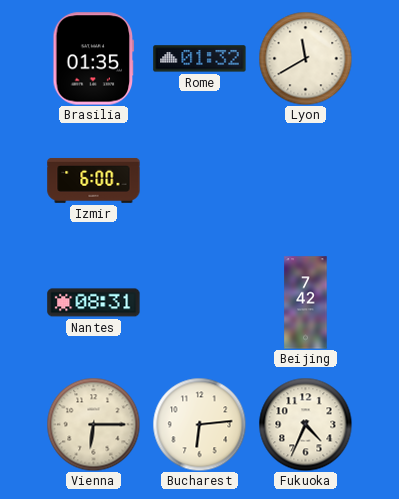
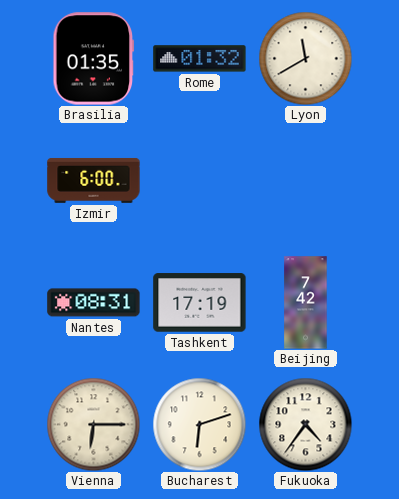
Tashkent: none -> 17:19
Bucharest: 6:14 -> 6:12
Fukuoka: 4:34 -> 4:36
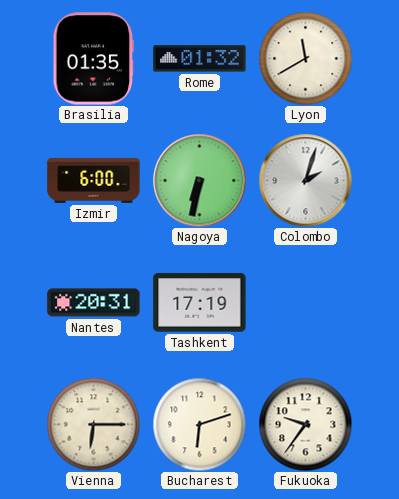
Nagoya: none -> 6:32
Colombo: none -> 2:03
Nantes: 08:31 -> 20:31
Beijing: 7:42 -> none
Fukuoka: 4:36 -> 9:36
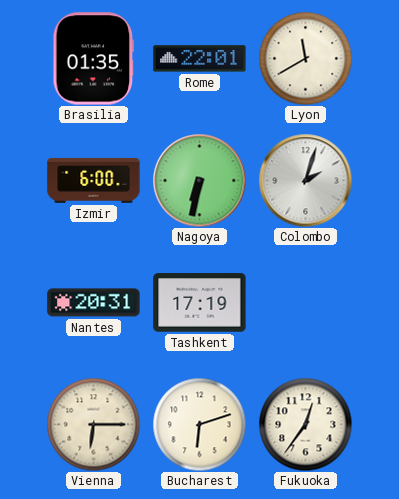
Rome: 01:32 -> 22:01
Fukuoka: 9:36 -> 12:36
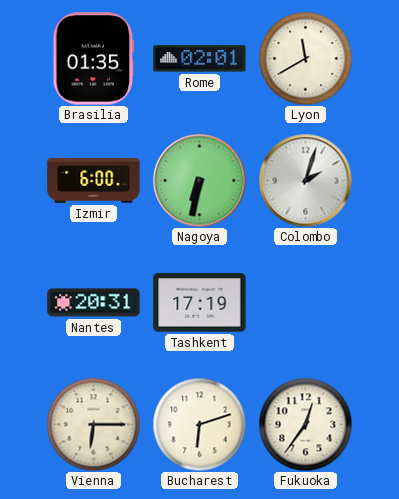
Rome: 22:01 -> 02:01
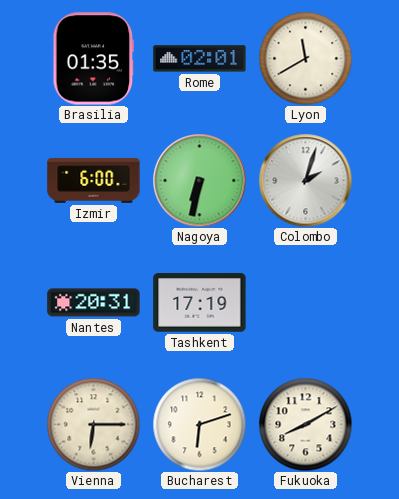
Fukuoka: 12:36 -> 8:10
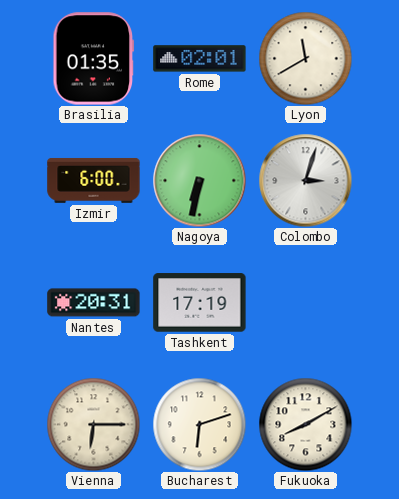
Colombo: 2:03 -> 3:03
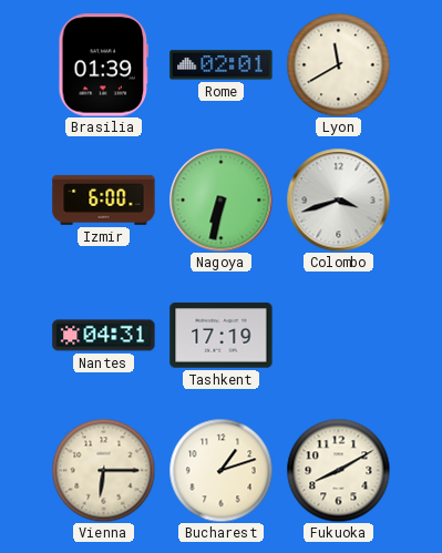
Brasilia: 01:35 -> 01:39
Colombo: 3:03 -> 3:42
Nantes: 20:31 -> 04:31
Bucharest: 6:12 -> 1:12
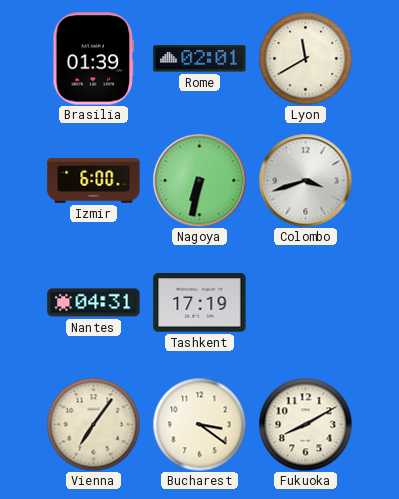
Vienna: 6:15 -> 7:06
Bucharest: 1:12 -> 3:21
